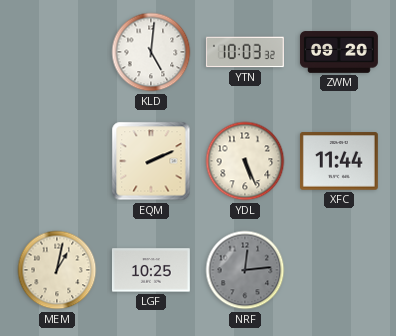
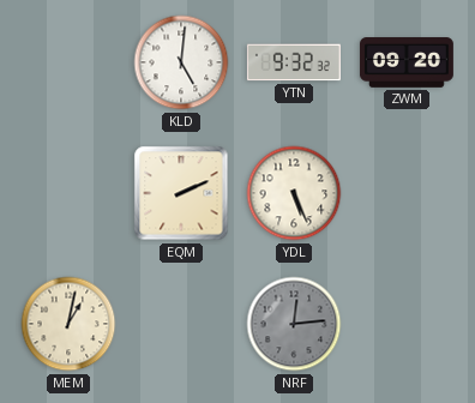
YTN: 10:03 -> 9:32
XFC: 11:44 -> none
LGF: 10:25 -> none
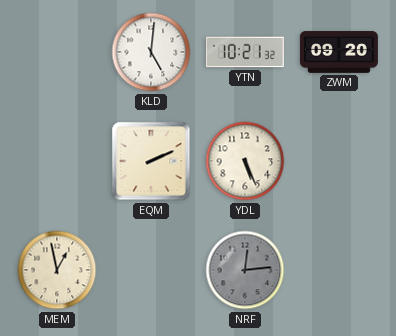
YTN: 9:32 -> 10:21
MEM: 1:02 -> 12:58
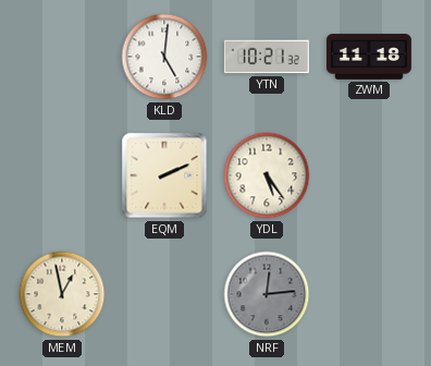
ZWM: 09:20 -> 11:18
YDL: 5:26 -> 5:24
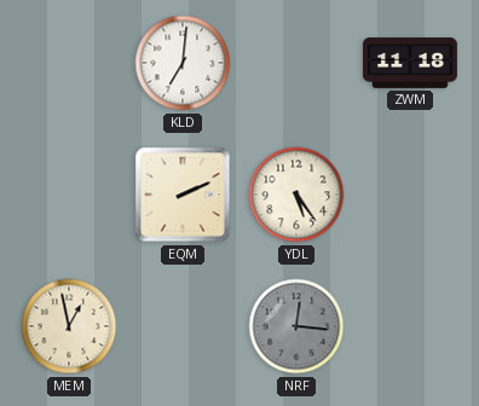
KLD: 5:01 -> 7:01
YTN: 10:21 -> none
NRF: 12:14 -> 12:16
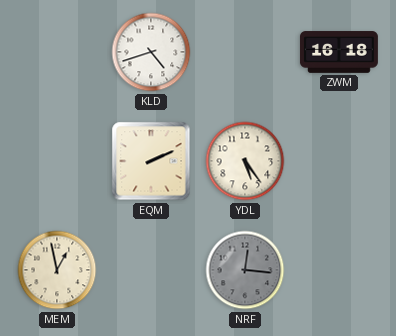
KLD: 7:01 -> 4:42
ZWM: 11:18 -> 16:18
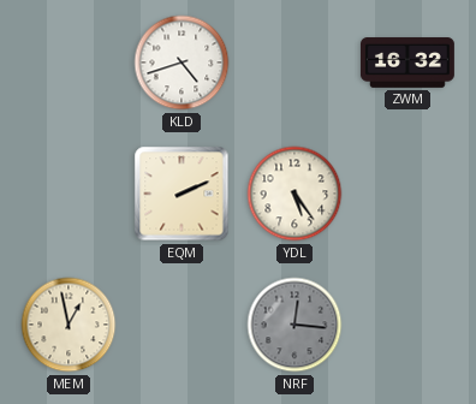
ZWM: 16:18 -> 16:32
